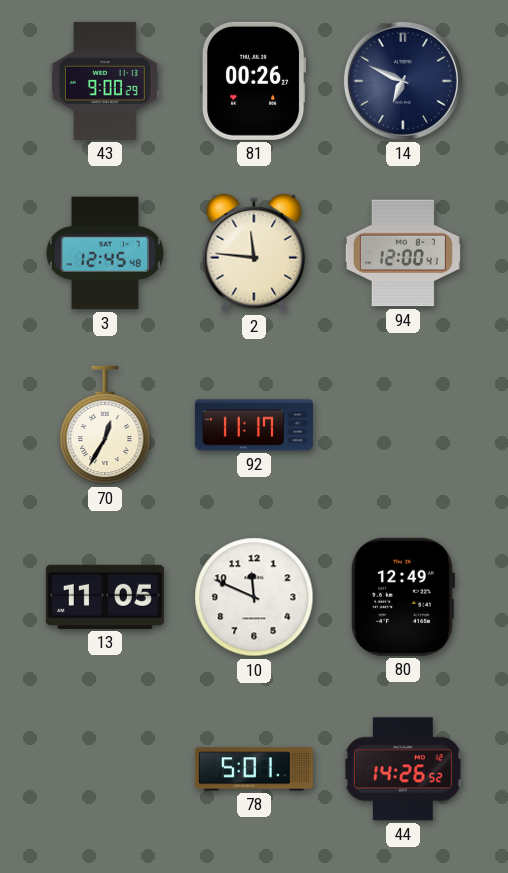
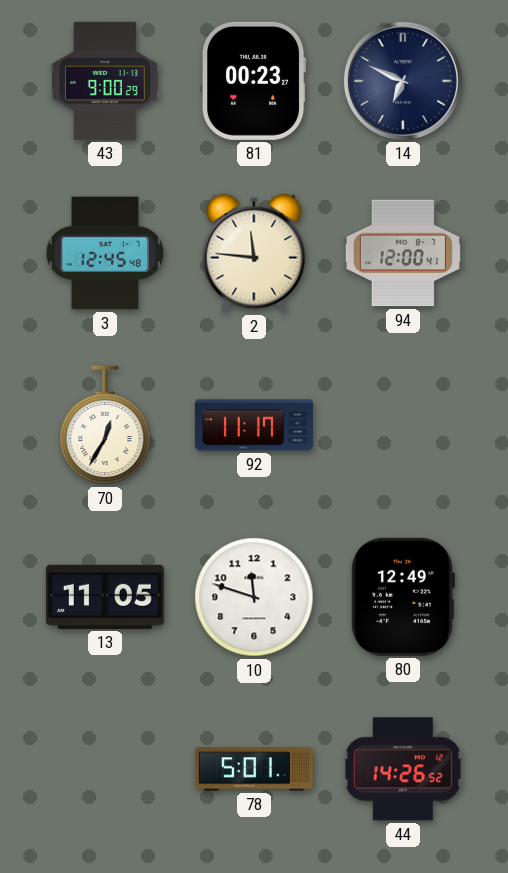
81: 00:26 -> 00:23
10: 11:49 -> 11:48
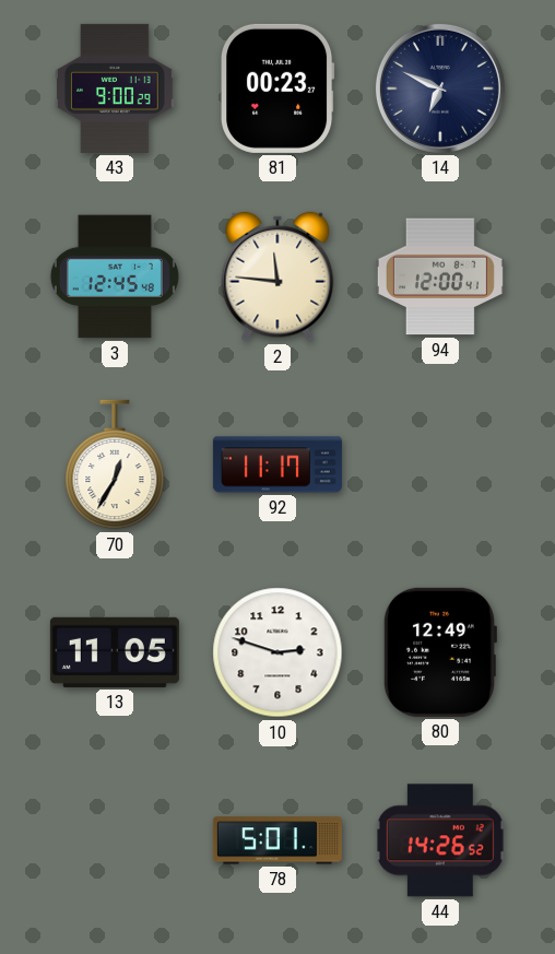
10: 11:48 -> 2:48
